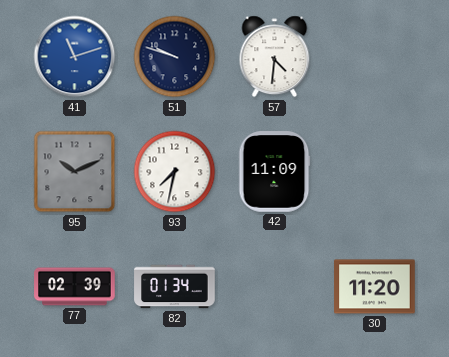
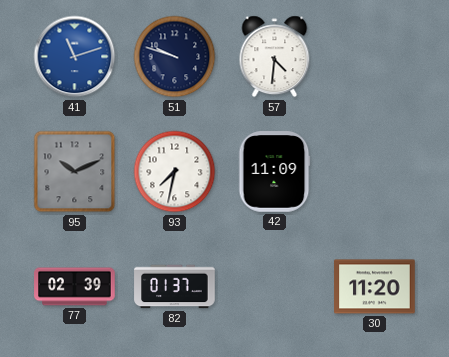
82: 01:34 -> 01:37
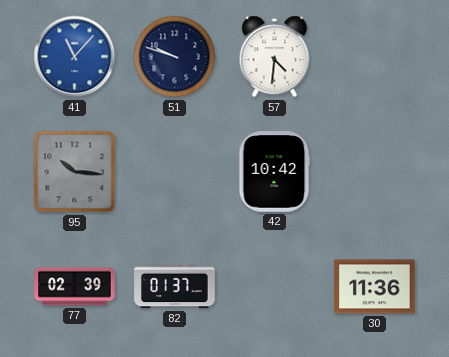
41: 11:12 -> 11:07
95: 10:11 -> 10:16
93: 7:32 -> none
42: 11:09 -> 10:42
30: 11:20 -> 11:36
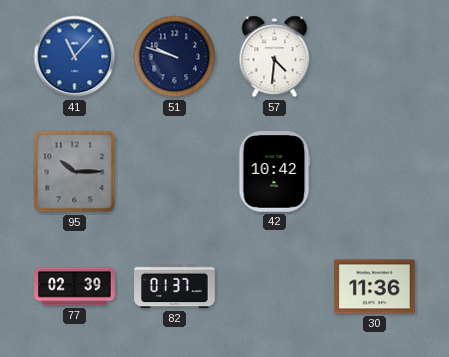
95: 10:16 -> 10:15
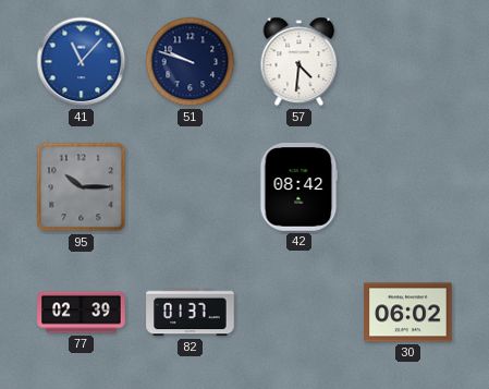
42: 10:42 -> 08:42
30: 11:36 -> 06:02
